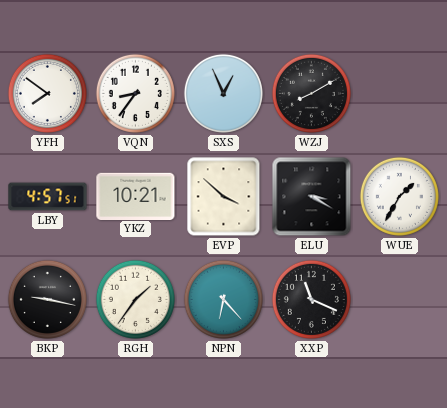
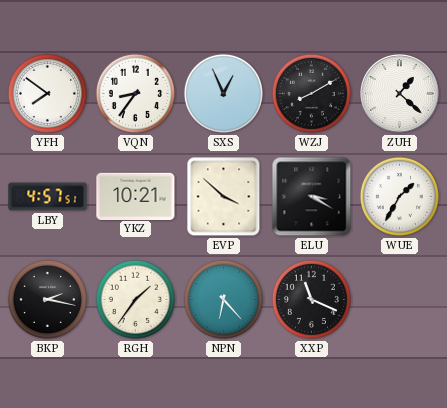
ZUH: none -> 1:22
BKP: 9:17 -> 2:17
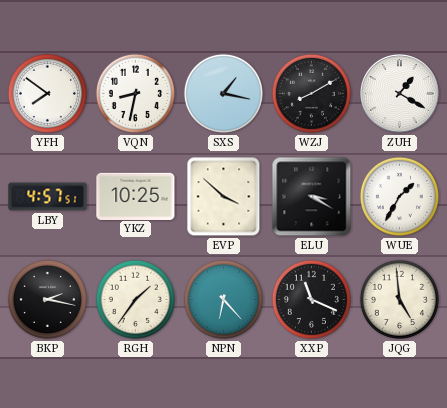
VQN: 8:36 -> 8:32
SXS: 12:56 -> 1:17
ZUH: 1:22 -> 1:20
YKZ: 10:21 -> 10:25
JQG: none -> 4:59
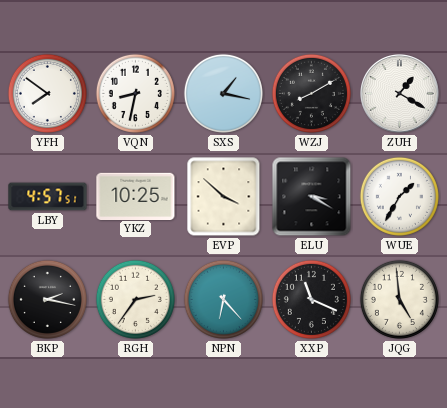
RGH: 1:36 -> 2:36
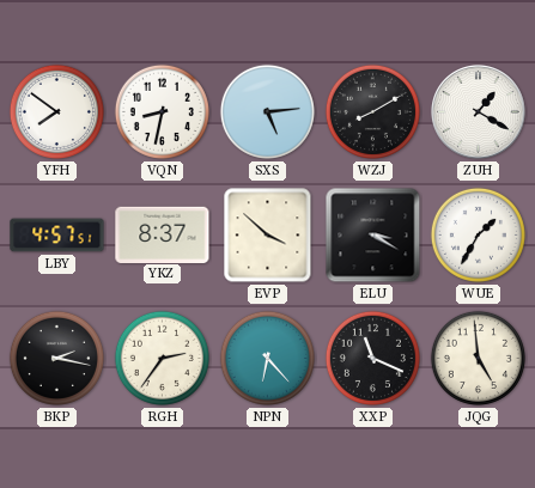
SXS: 1:17 -> 5:14
YKZ: 10:25 -> 8:37
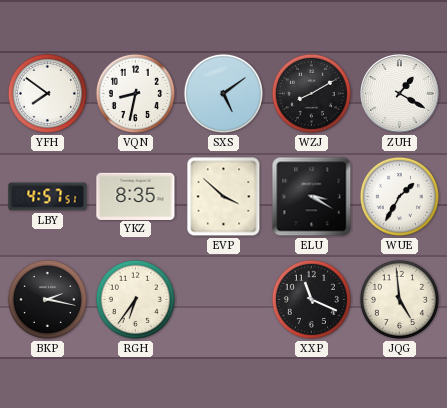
SXS: 5:14 -> 5:09
YKZ: 8:37 -> 8:35
RGH: 2:36 -> 6:36
NPN: 6:23 -> none
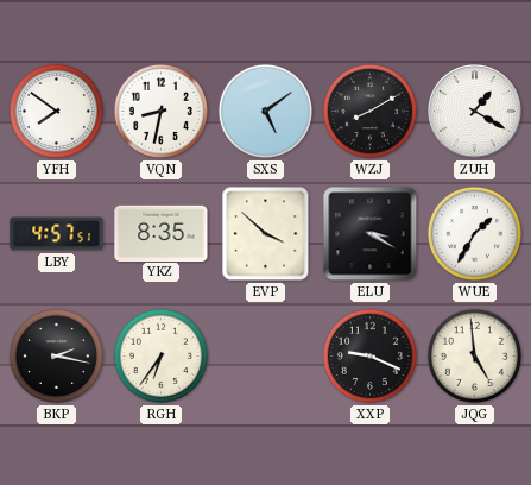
XXP: 11:19 -> 9:19
